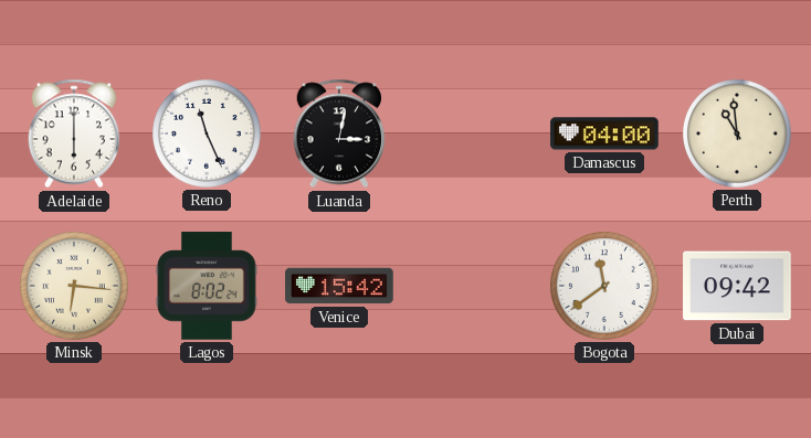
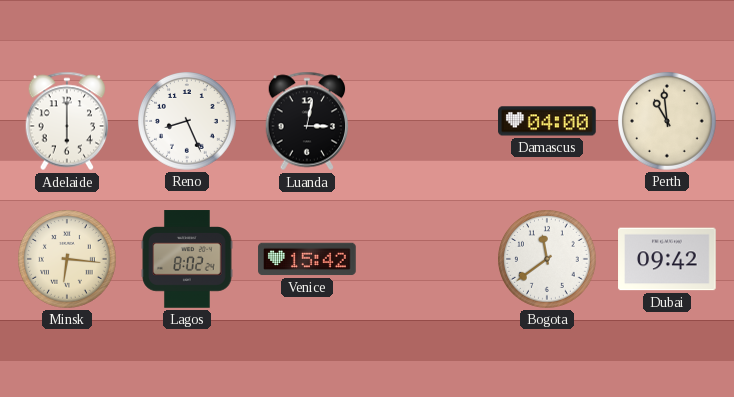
Reno: 11:26 -> 8:26
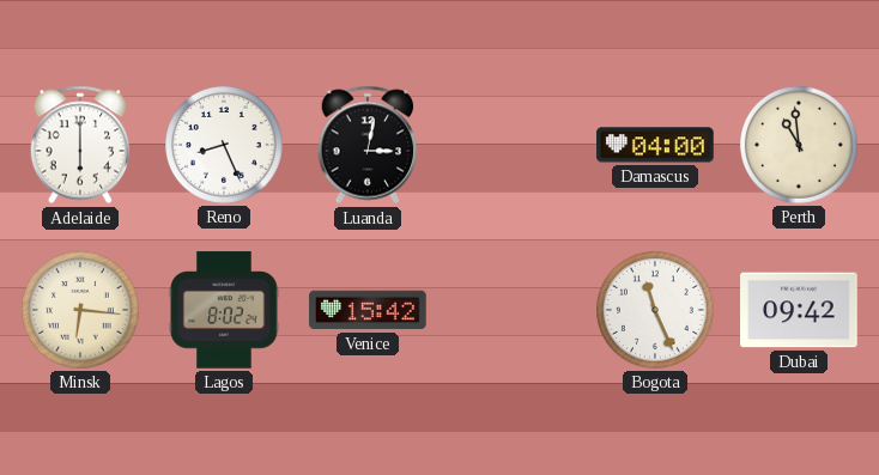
Bogota: 11:39 -> 11:26
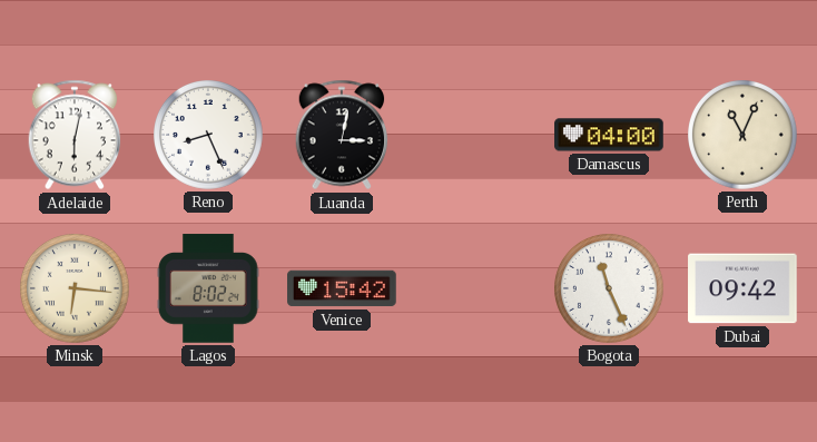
Adelaide: 6:00 -> 6:02
Perth: 10:59 -> 11:04
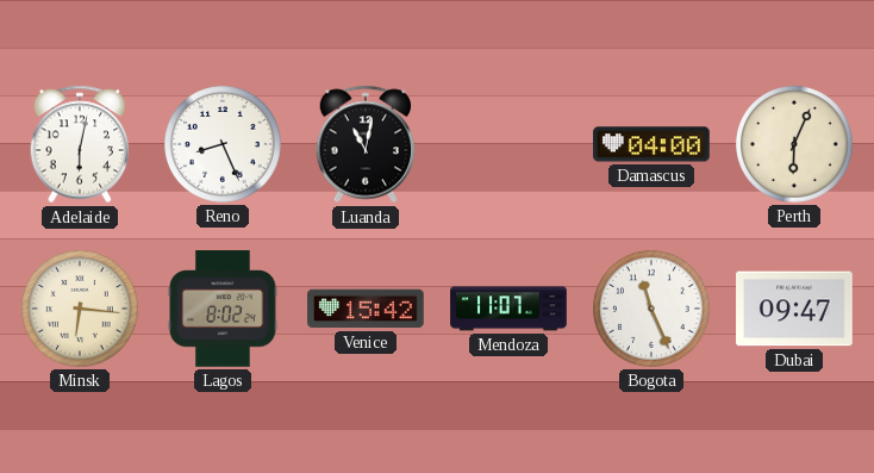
Luanda: 3:02 -> 11:02
Perth: 11:04 -> 6:04
Mendoza: none -> 11:07
Dubai: 09:42 -> 09:47
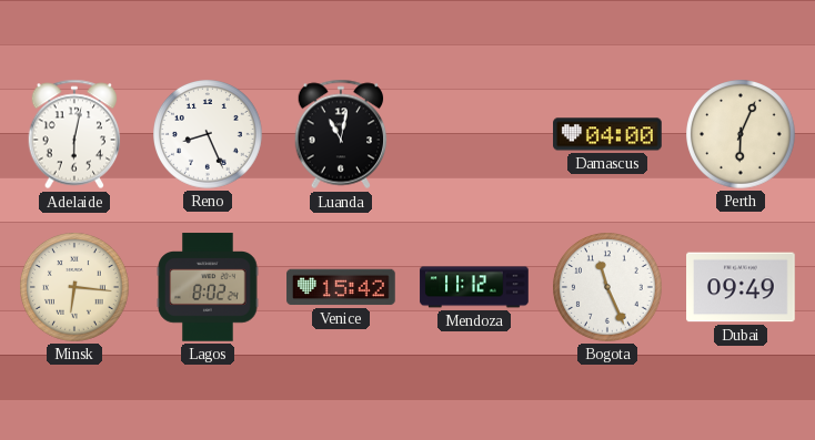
Mendoza: 11:07 -> 11:12
Dubai: 09:47 -> 09:49
